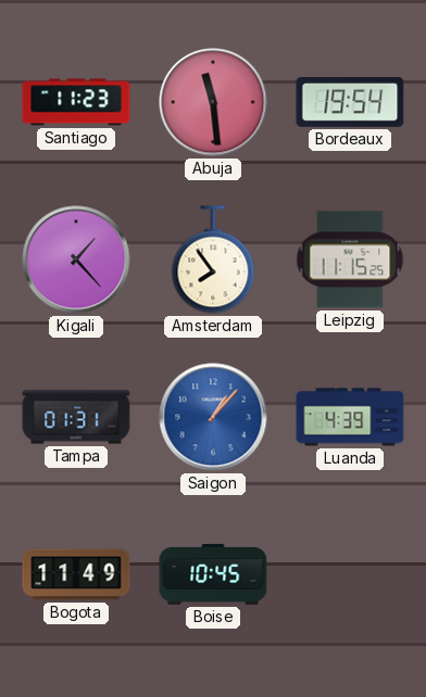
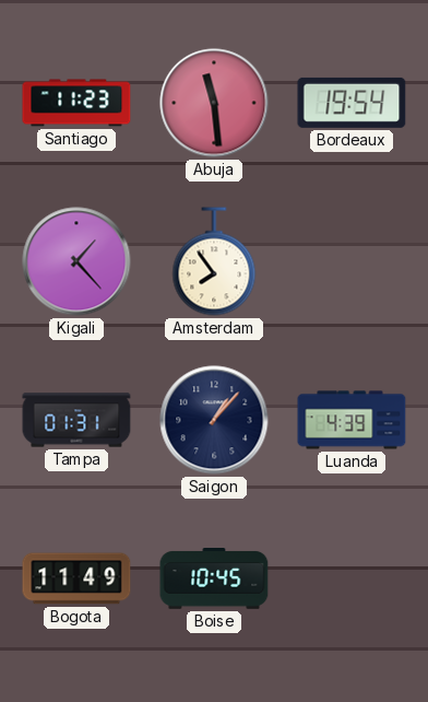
Leipzig: 11:15 -> none
Saigon dial: blue -> navy
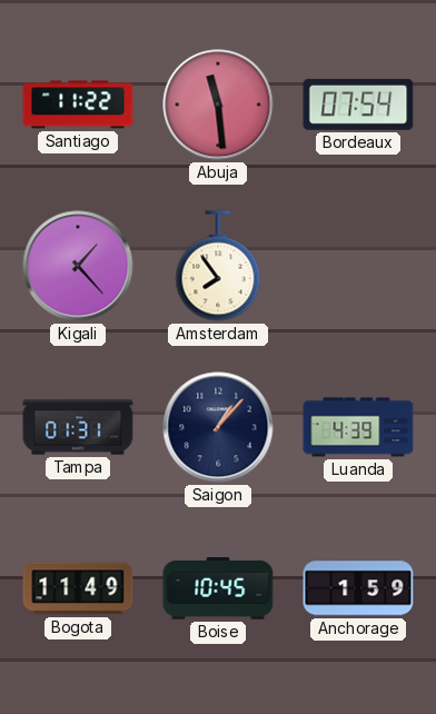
Santiago: 11:23 -> 11:22
Bordeaux: 19:54 -> 07:54
Anchorage: none -> 1:59
